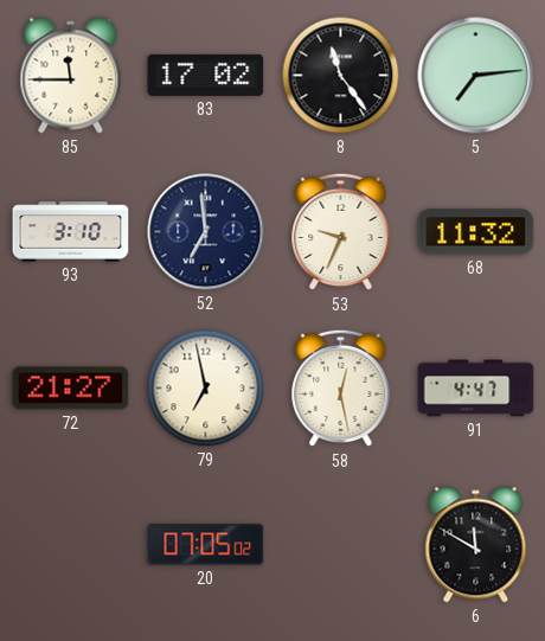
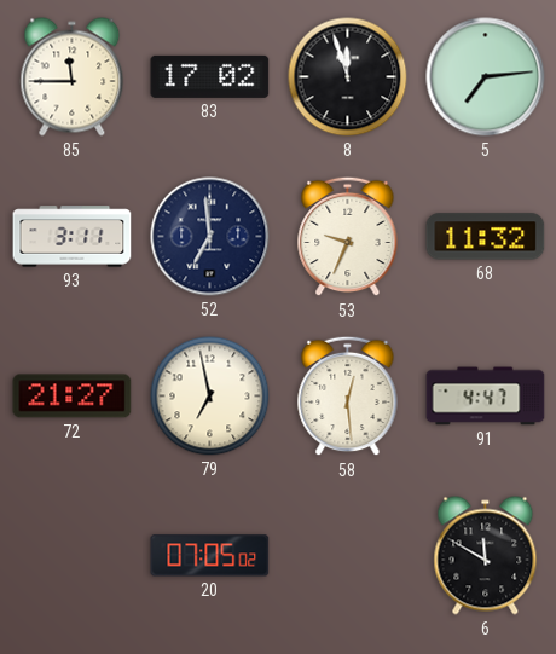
8: 11:24 -> 11:57
93: 3:10 -> 3:11
58: 12:28 -> 12:29
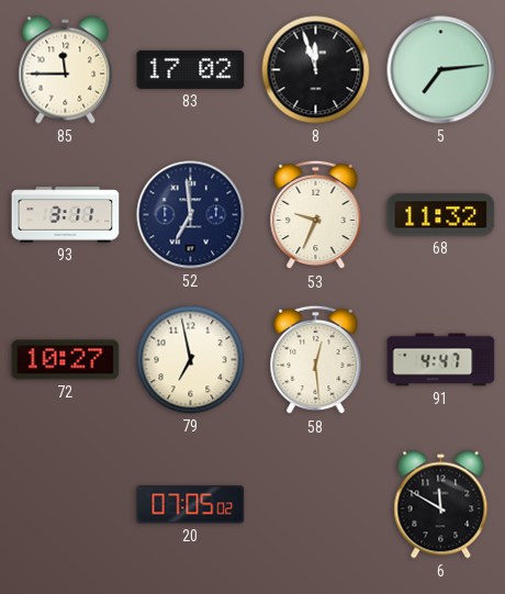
72: 21:27 -> 10:27
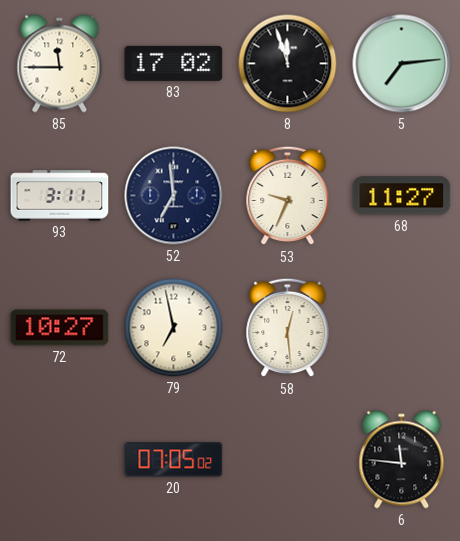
68: 11:32 -> 11:27
91: 4:47 -> none
6: 11:50 -> 11:46
